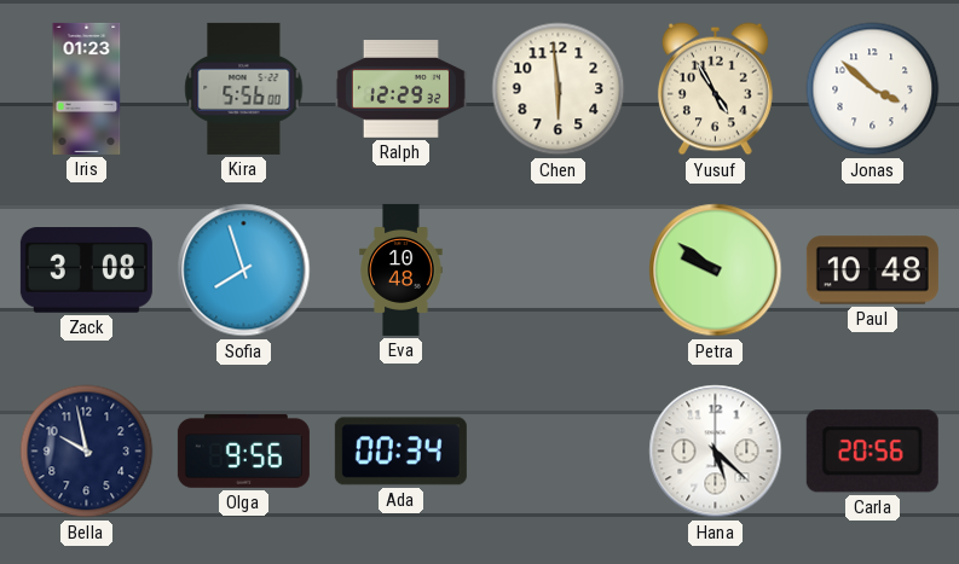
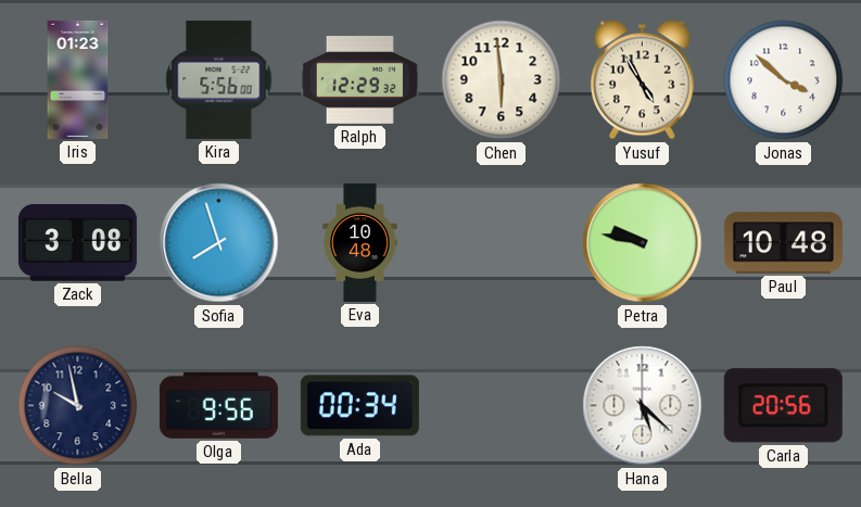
Petra: 9:51 -> 9:47
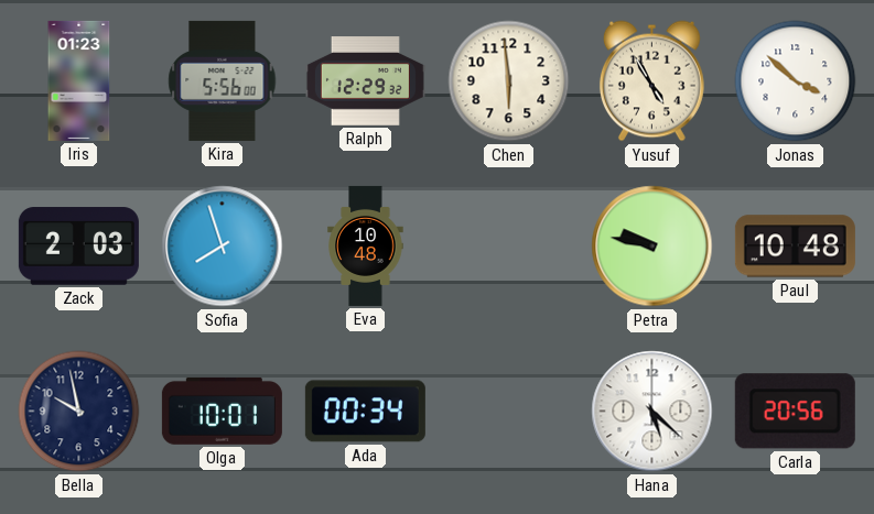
Zack: 3:08 -> 2:03
Olga: 9:56 -> 10:01
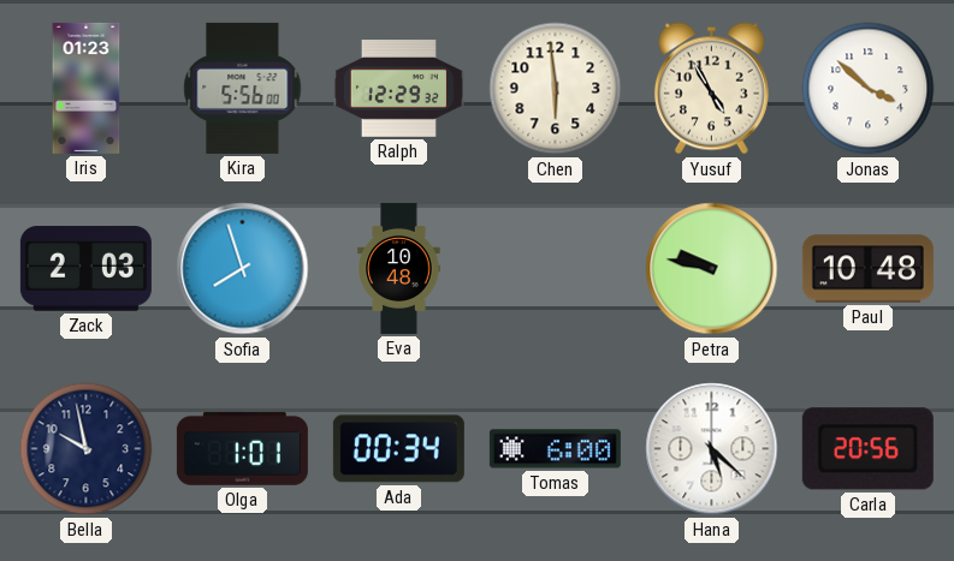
Olga: 10:01 -> 1:01
Tomas: none -> 6:00
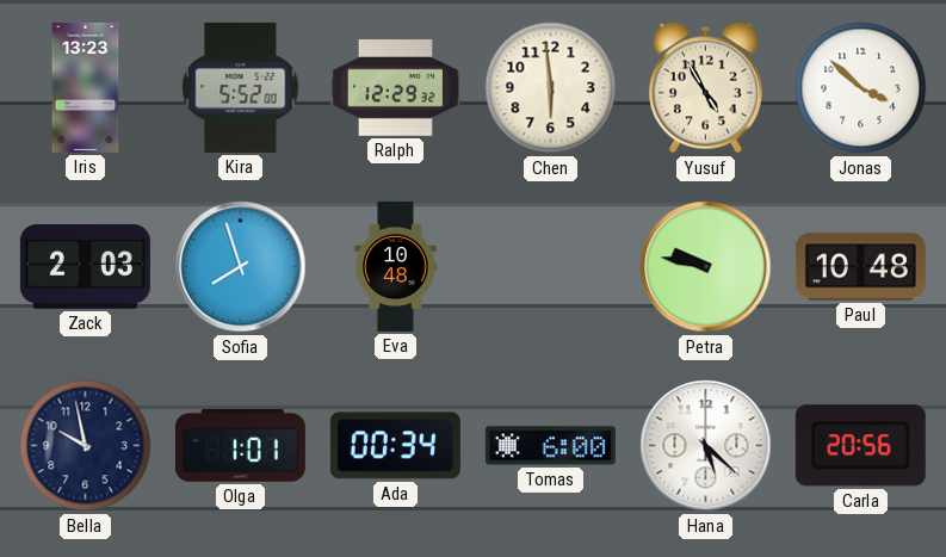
Iris: 01:23 -> 13:23
Kira: 5:56 -> 5:52
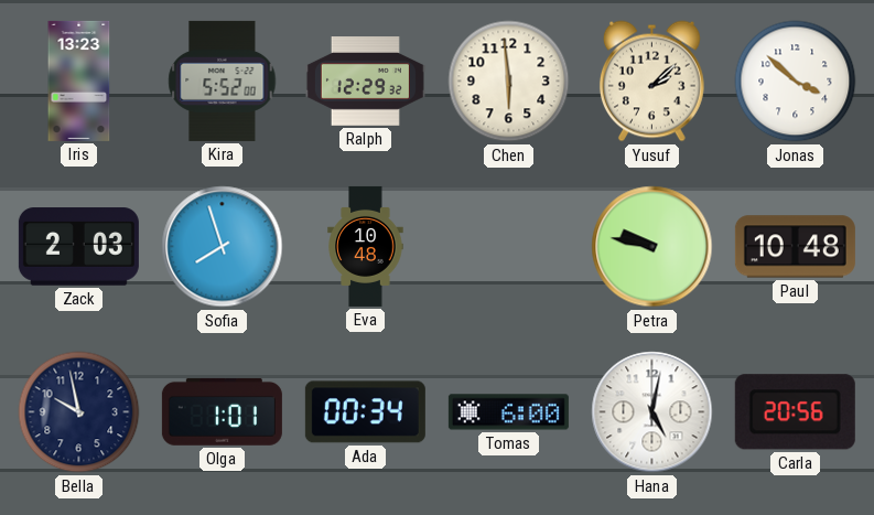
Yusuf: 4:55 -> 2:08
Hana: 5:22 -> 5:02
